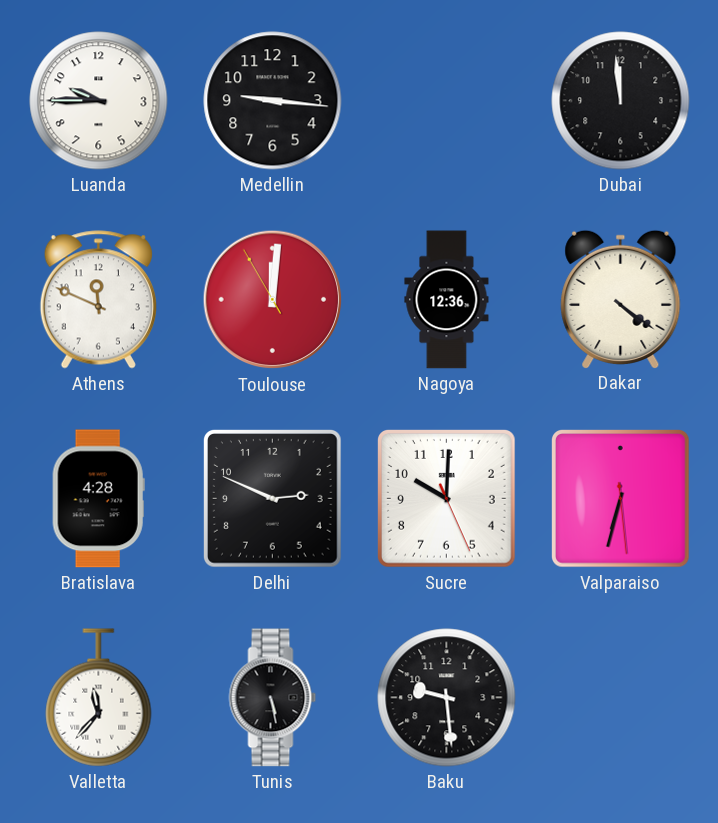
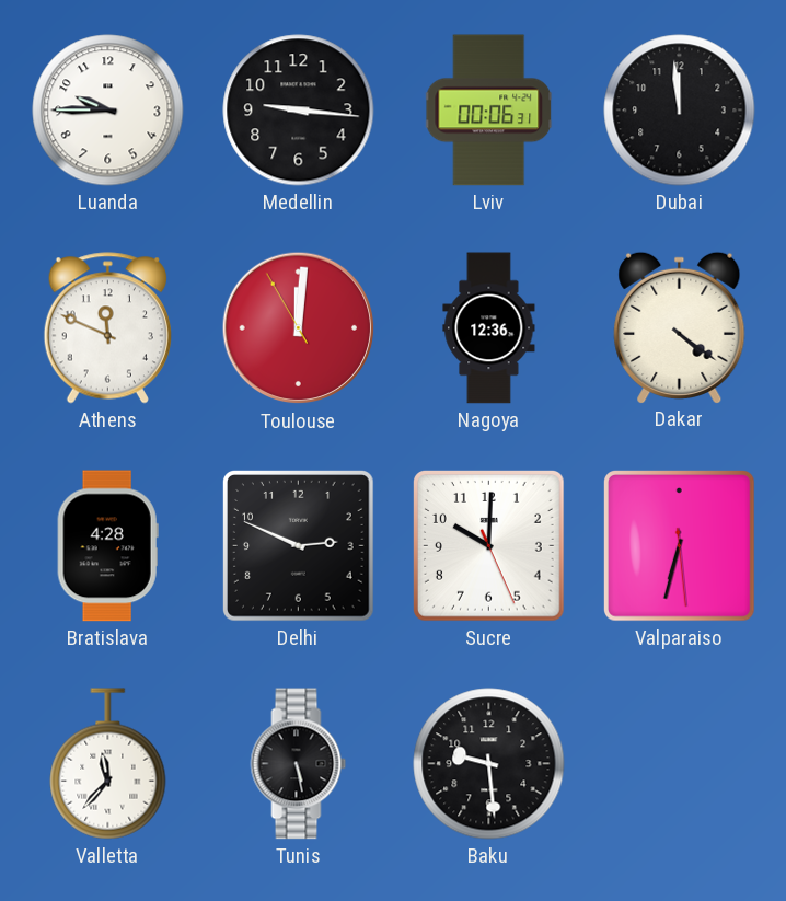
Lviv: none -> 00:06
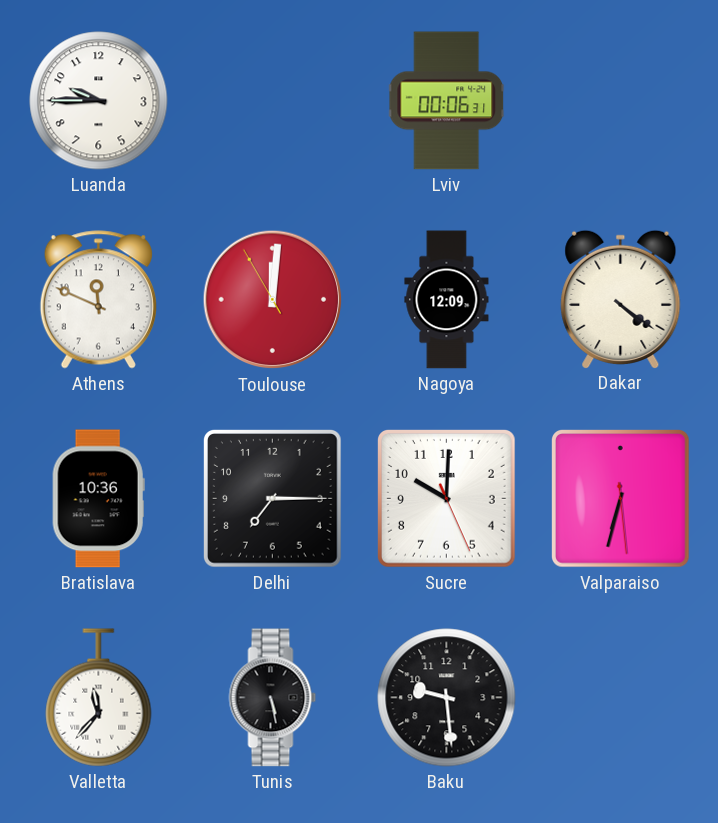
Medellin: 9:16 -> none
Dubai: 11:59 -> none
Nagoya: 12:36 -> 12:09
Bratislava: 4:28 -> 10:36
Delhi: 2:49 -> 7:15
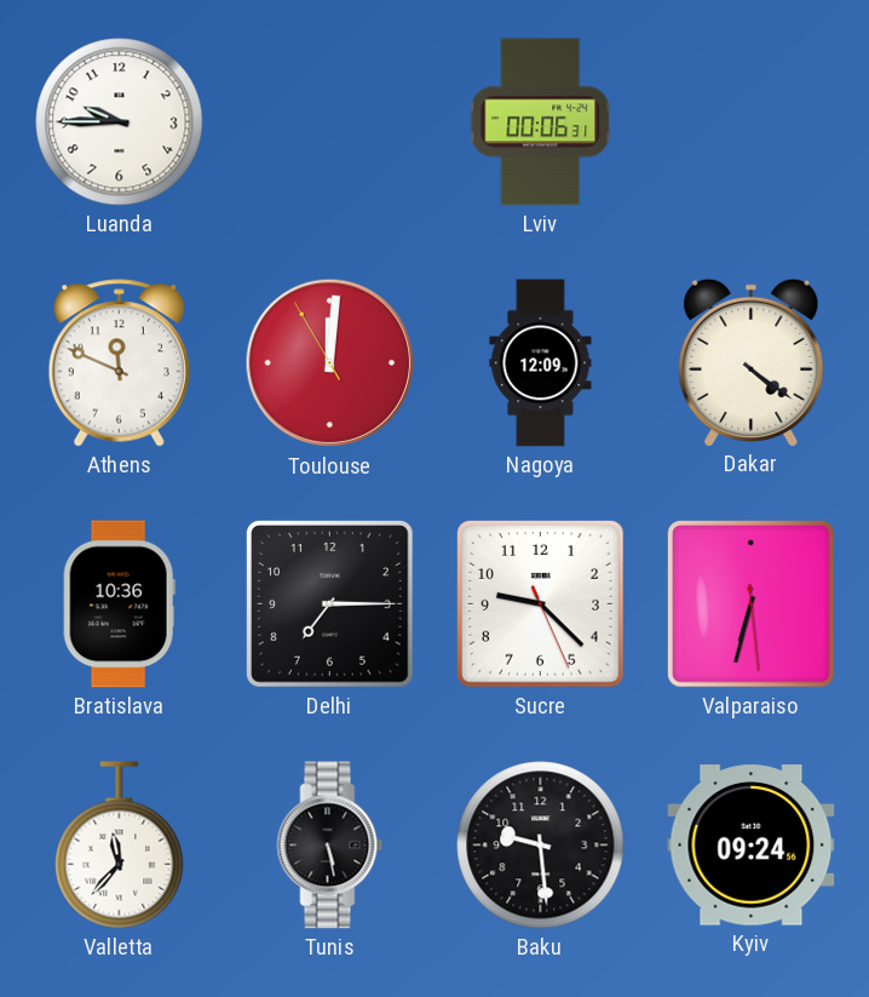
Sucre: 10:00 -> 9:22
Kyiv: none -> 09:24
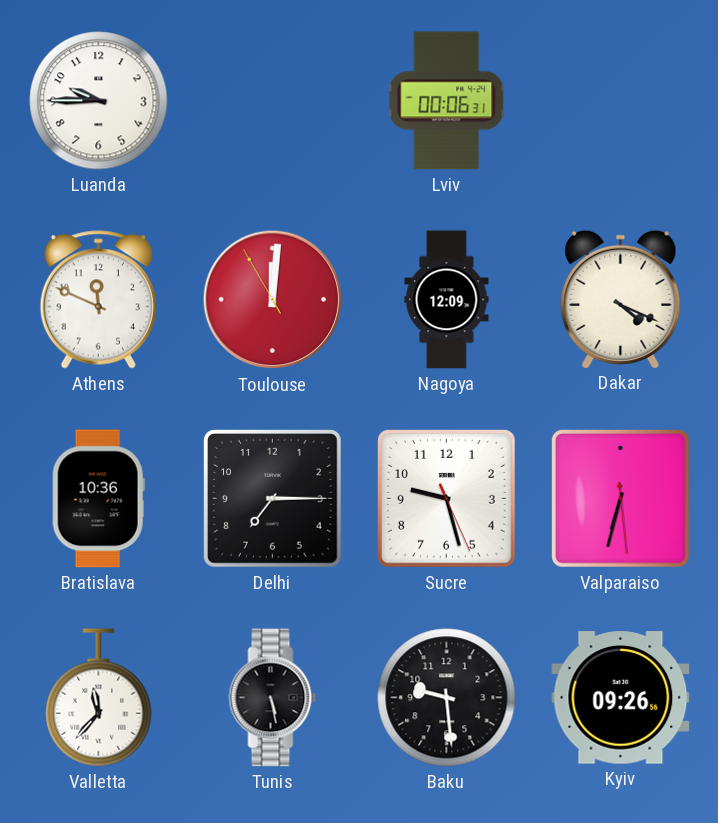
Dakar: 4:21 -> 4:19
Sucre: 9:22 -> 9:27
Kyiv: 09:24 -> 09:26
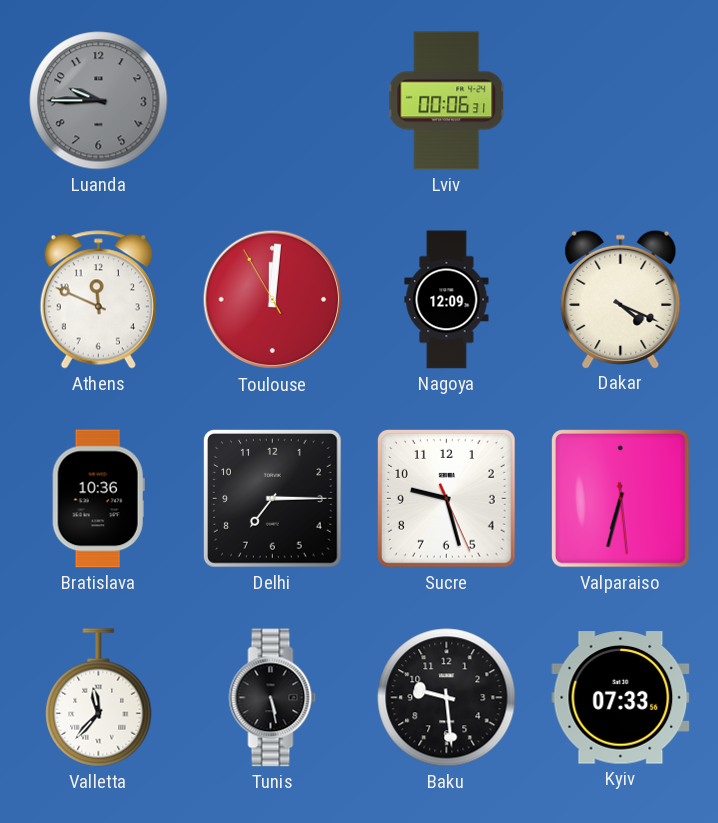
Luanda dial: white -> grey
Kyiv: 09:26 -> 07:33
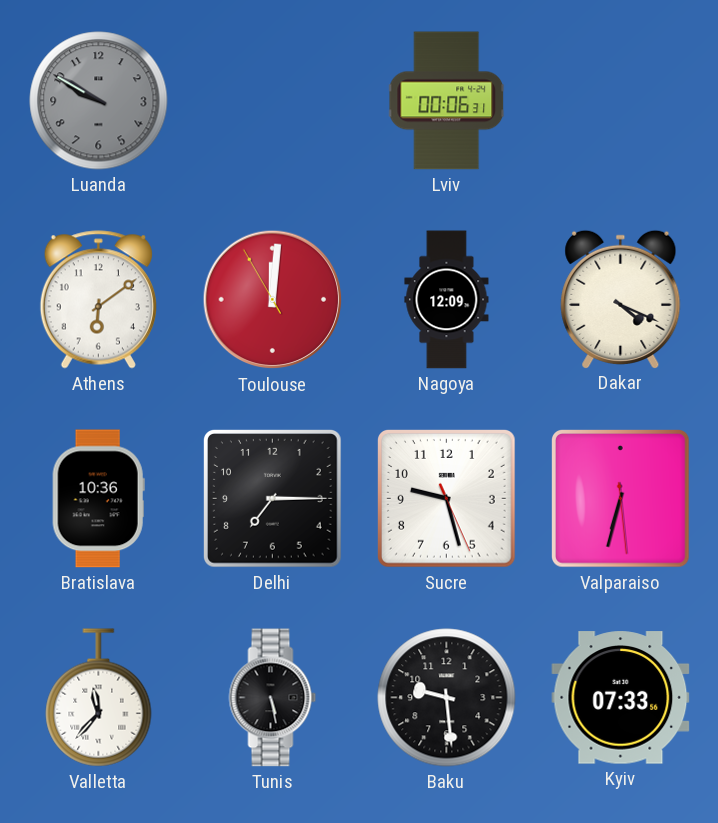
Luanda: 9:45 -> 9:50
Athens: 11:49 -> 6:09
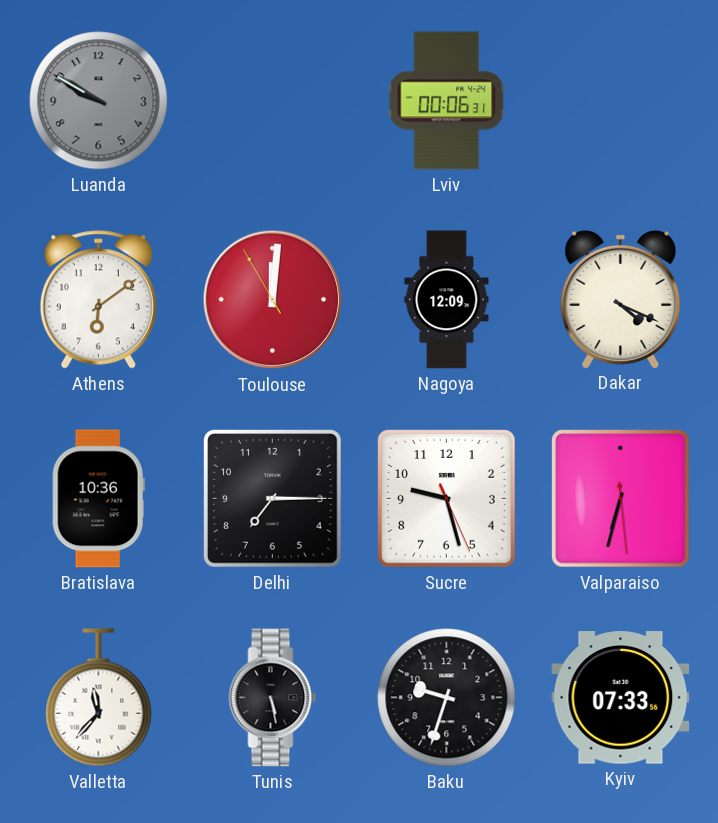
Baku: 9:29 -> 9:33
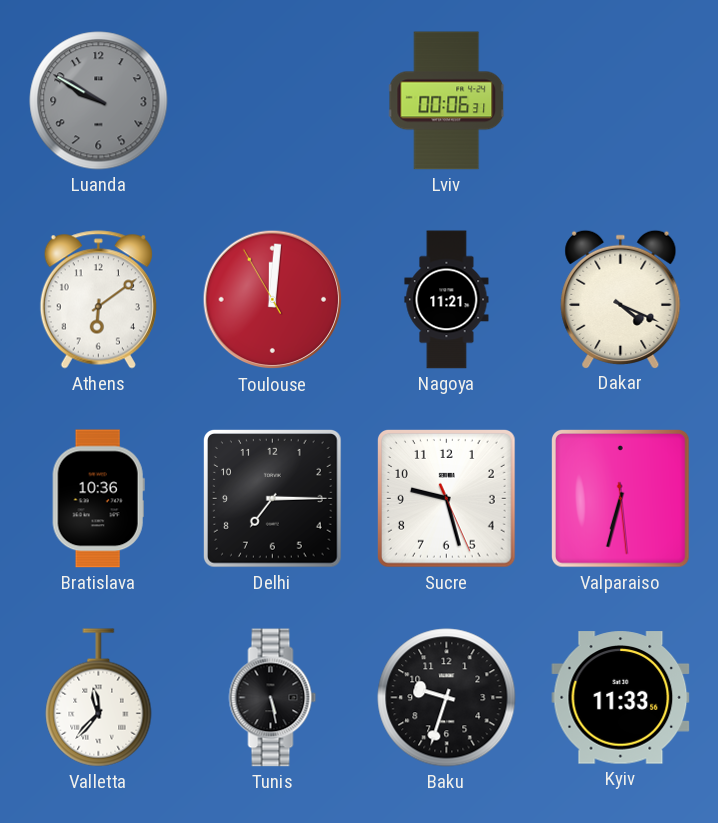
Nagoya: 12:09 -> 11:21
Kyiv: 07:33 -> 11:33
